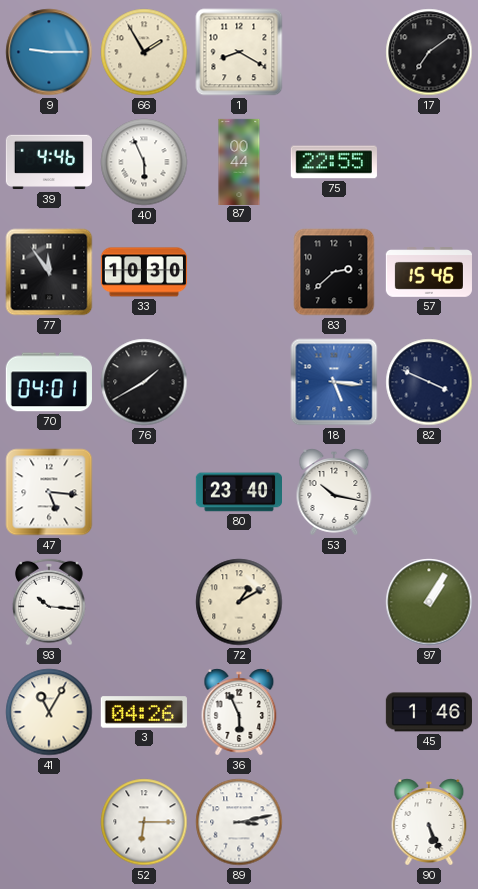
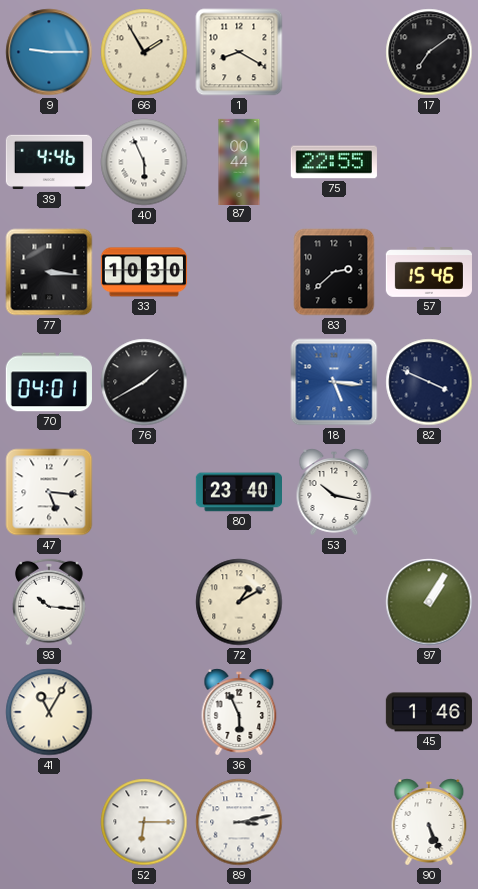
77: 11:54 -> 3:16
3: 04:26 -> none
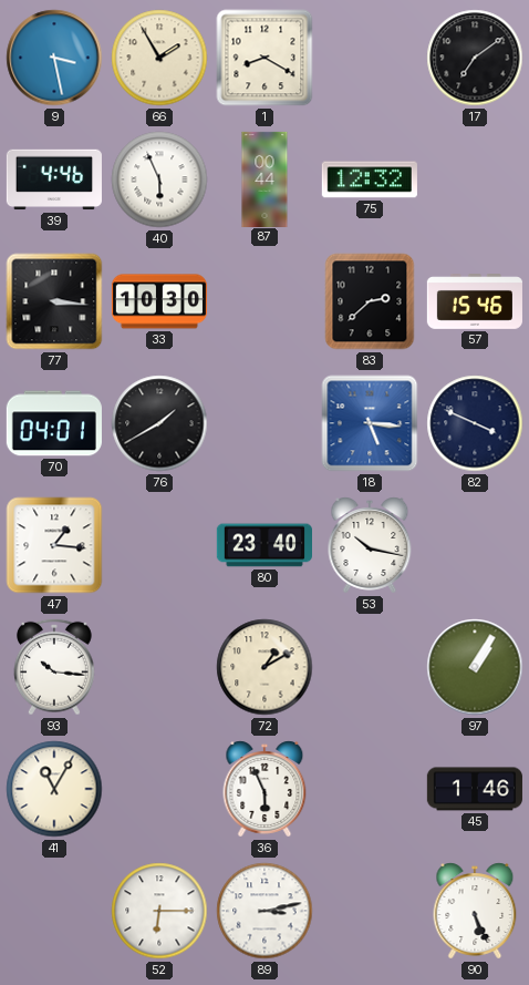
9: 9:15 -> 3:28
75: 22:55 -> 12:32
47: 5:16 -> 1:16
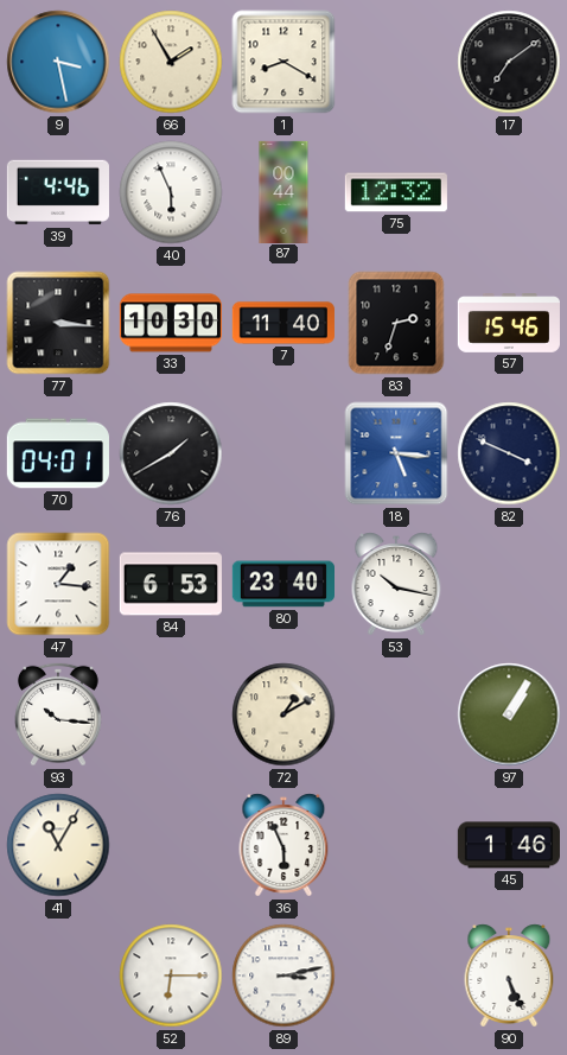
7: none -> 11:40
83: 2:38 -> 2:33
84: none -> 6:53
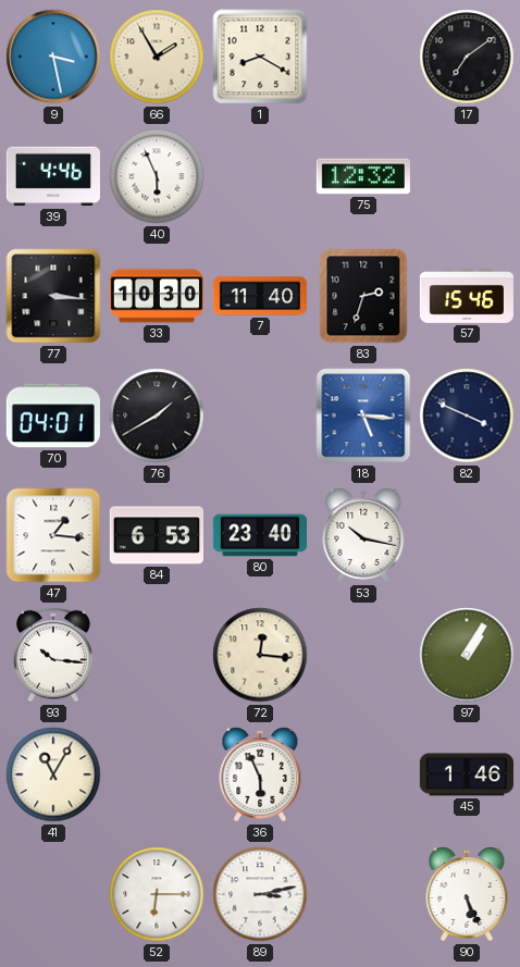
87: 00:44 -> none
72: 1:10 -> 12:16
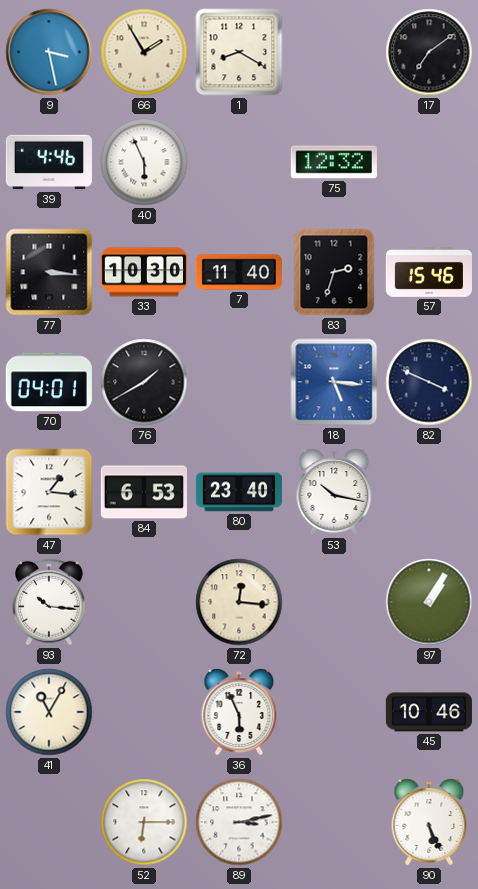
45: 1:46 -> 10:46
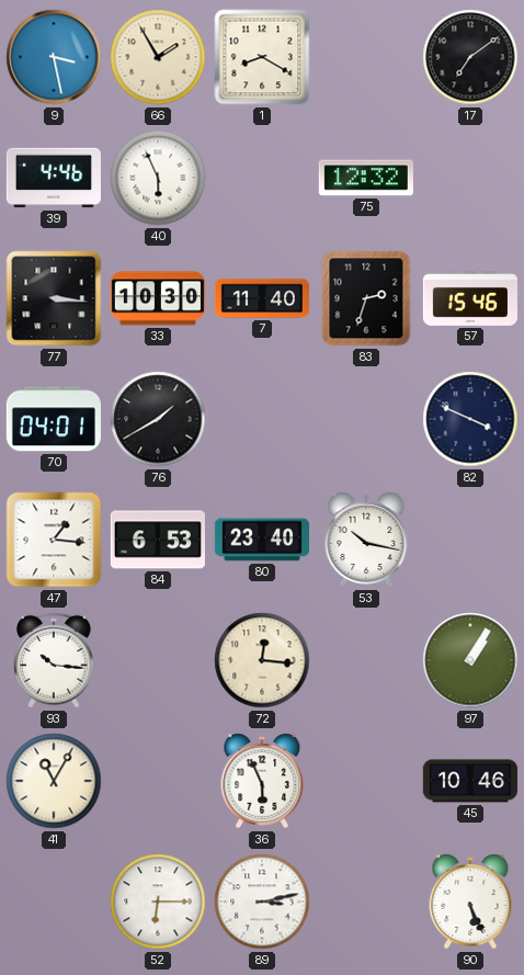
18: 5:16 -> none
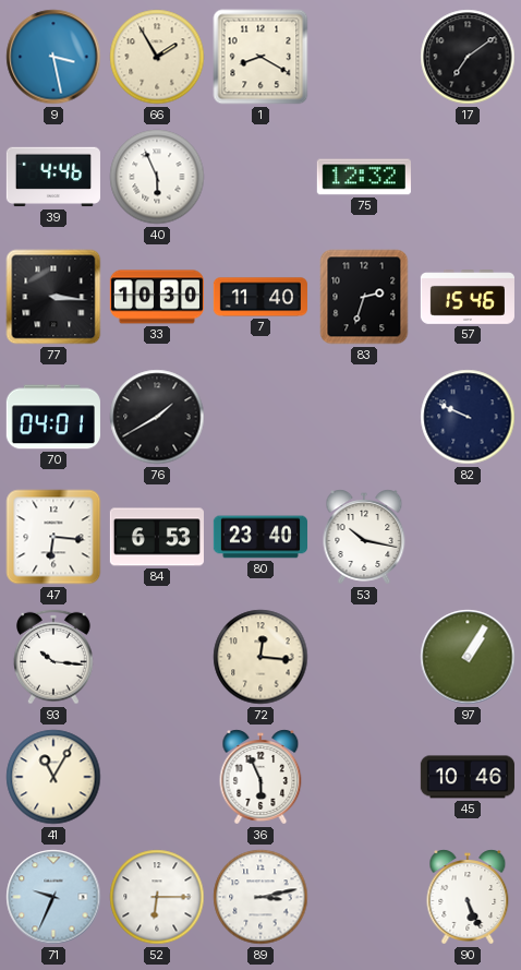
82: 3:49 -> 9:49
47: 1:16 -> 6:16
71: none -> 9:34
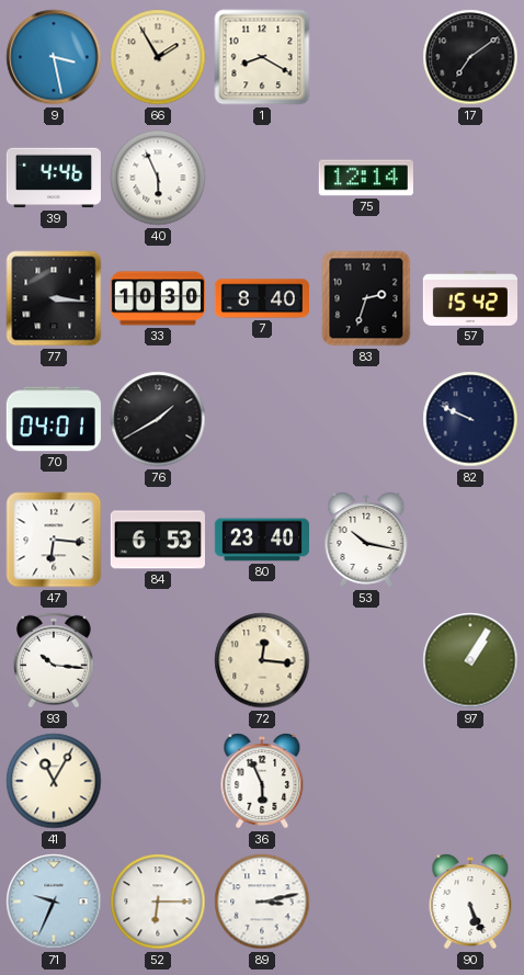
75: 12:32 -> 12:14
7: 11:40 -> 8:40
57: 15:46 -> 15:42
45: 10:46 -> none
